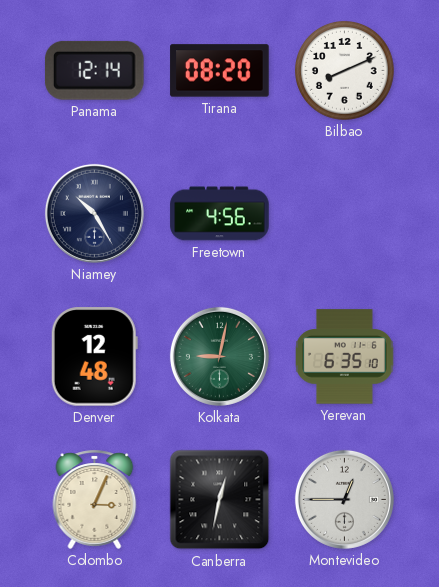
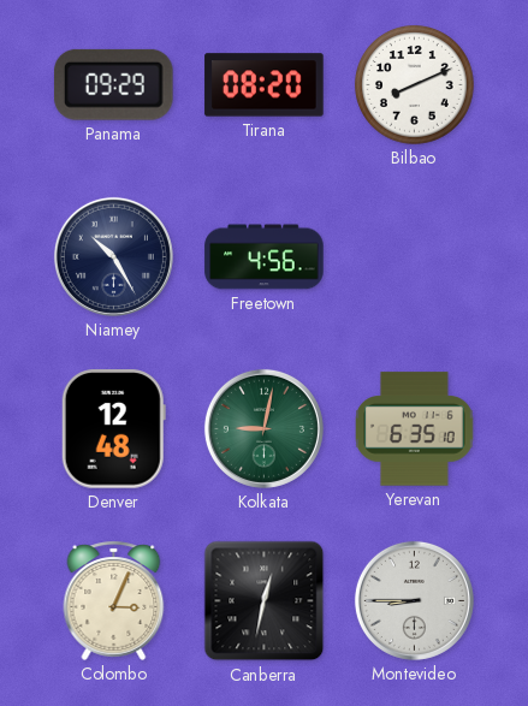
Panama: 12:14 -> 09:29
Montevideo: 12:45 -> 8:45
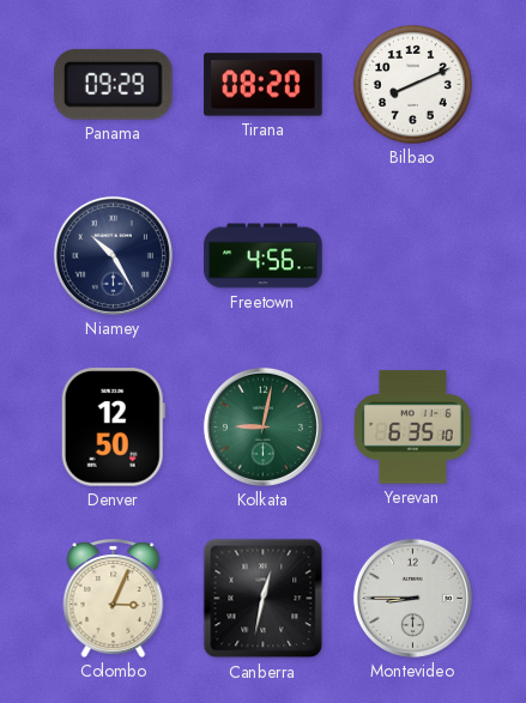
Denver: 12:48 -> 12:50
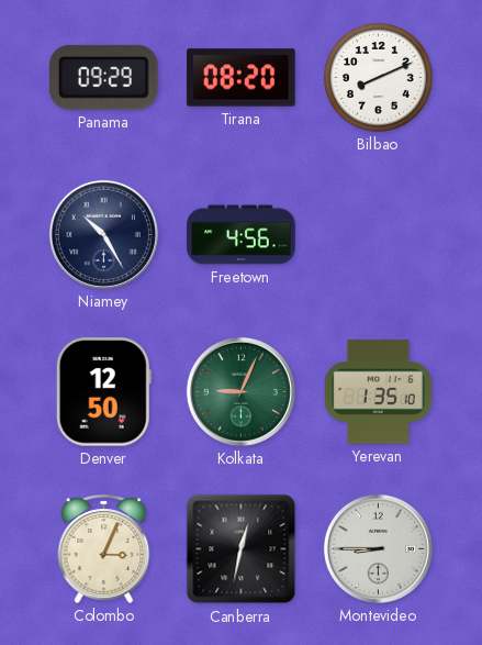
Kolkata: 9:02 -> 9:04
Yerevan: 6:35 -> 1:35
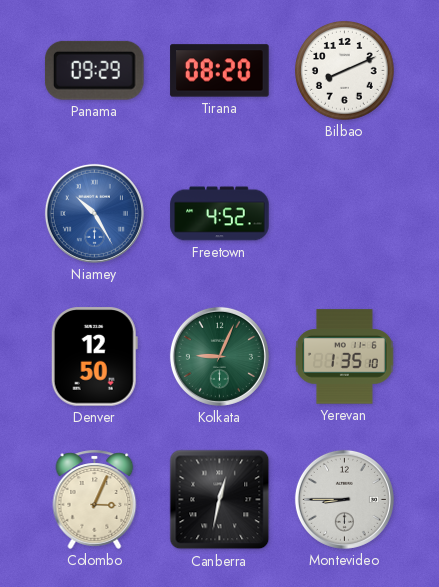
Niamey dial: navy -> blue
Freetown: 4:56 -> 4:52
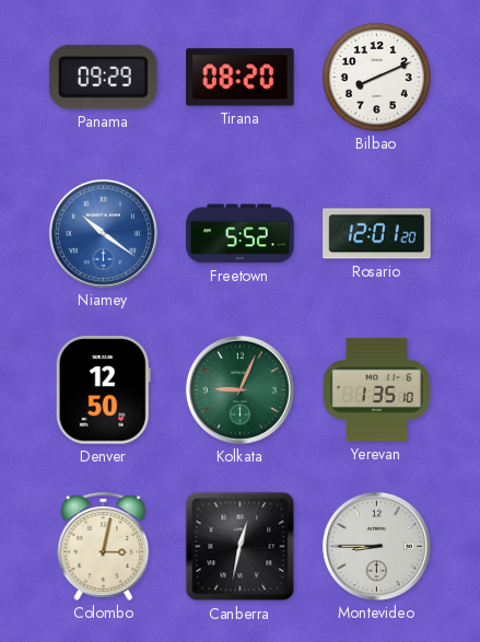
Niamey: 10:25 -> 10:21
Freetown: 4:52 -> 5:52
Rosario: none -> 12:01
Colombo: 3:04 -> 3:02
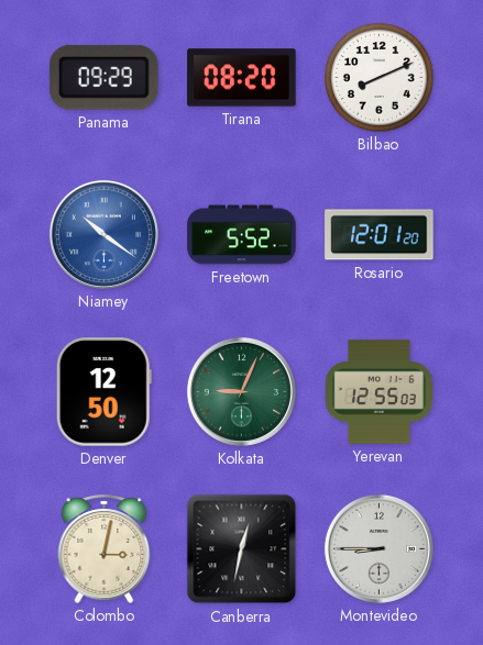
Yerevan: 1:35 -> 12:55
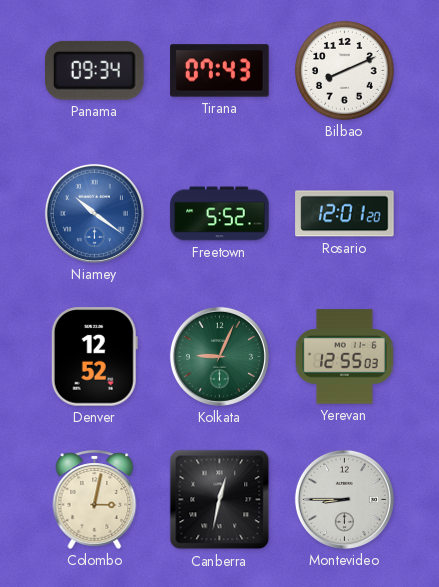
Panama: 09:29 -> 09:34
Tirana: 08:20 -> 07:43
Denver: 12:50 -> 12:52
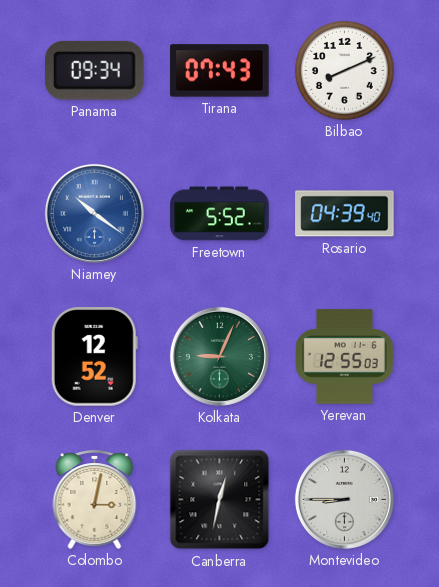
Rosario: 12:01 -> 04:39
